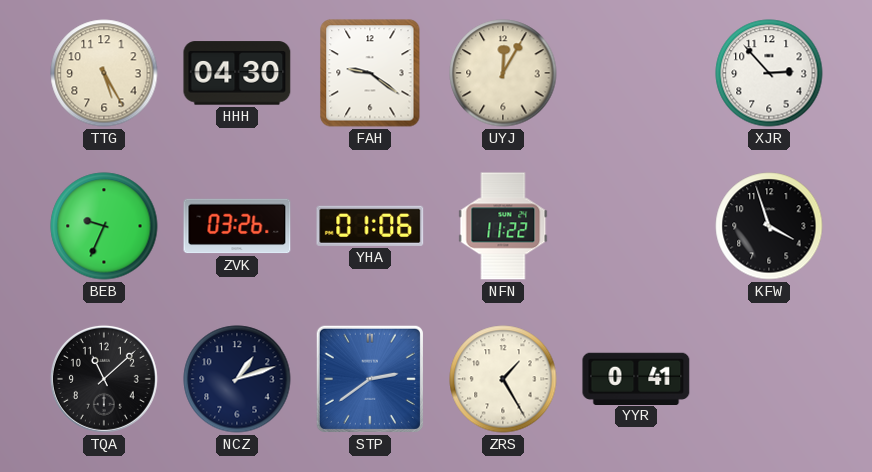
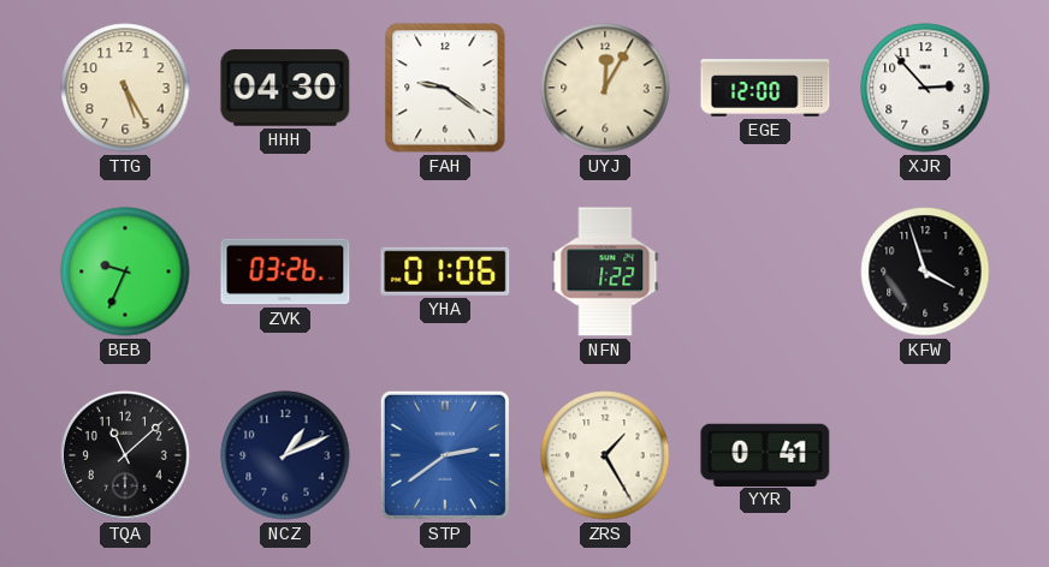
EGE: none -> 12:00
NFN: 11:22 -> 1:22
NCZ: 1:12 -> 1:11
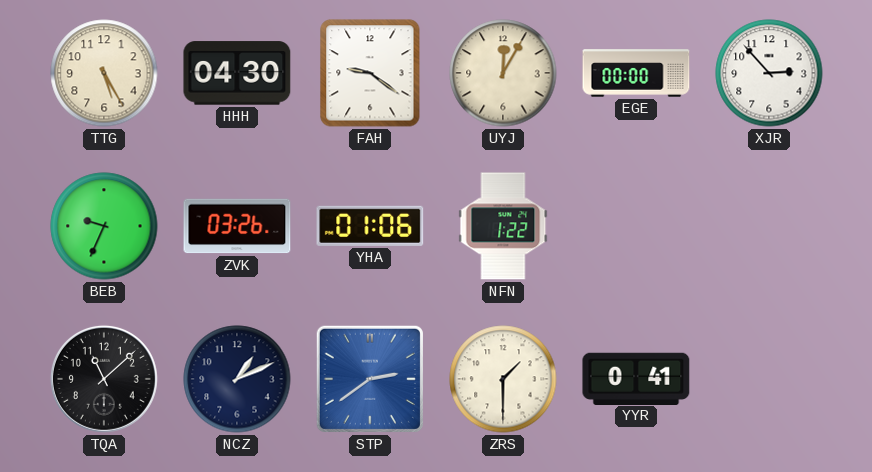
EGE: 12:00 -> 00:00
KFW: 3:57 -> none
ZRS: 1:25 -> 1:30
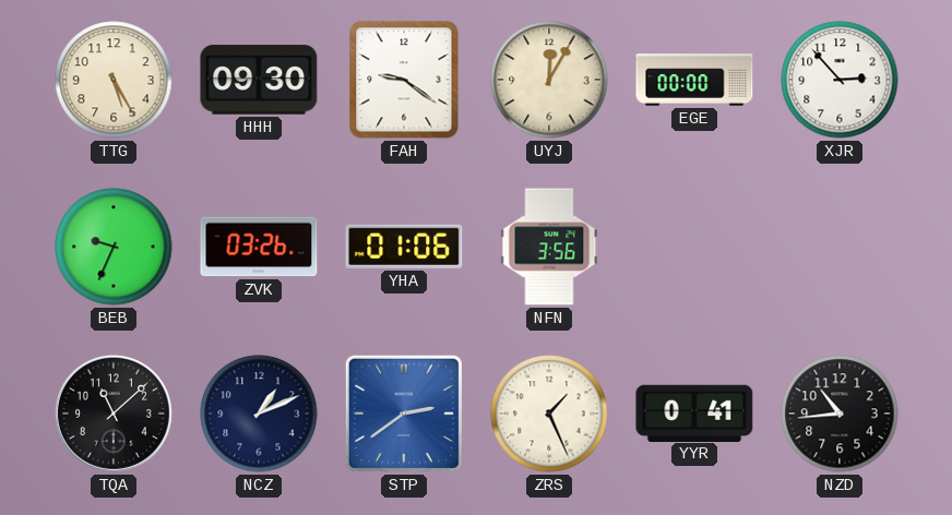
HHH: 04:30 -> 09:30
NFN: 1:22 -> 3:56
ZRS: 1:30 -> 1:26
NZD: none -> 10:44
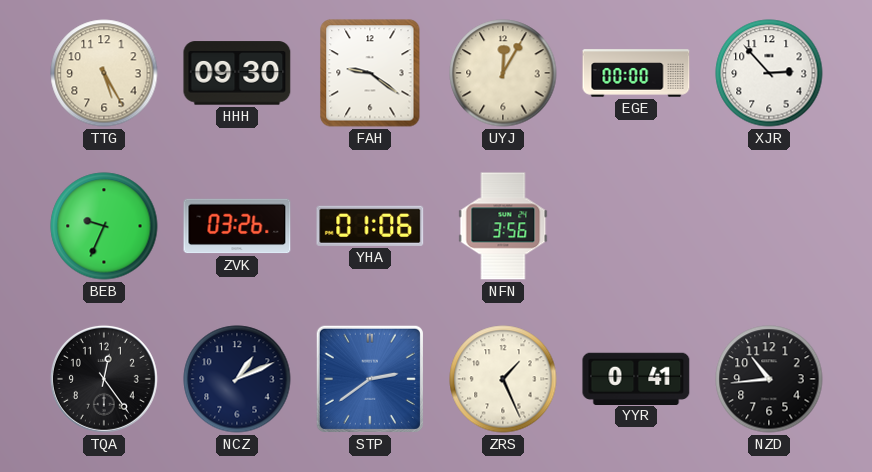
TQA: 11:08 -> 12:24
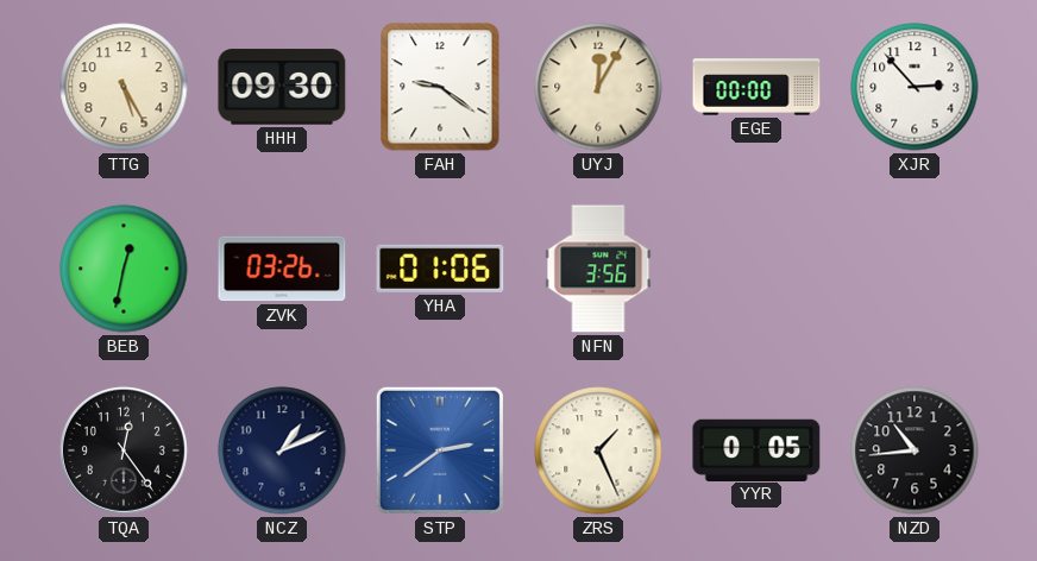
BEB: 9:34 -> 12:32
YYR: 0:41 -> 0:05
